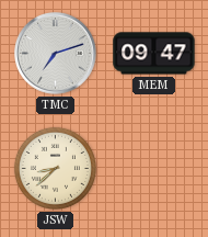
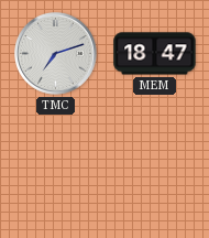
MEM: 09:47 -> 18:47
JSW: 8:38 -> none
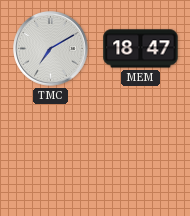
TMC: 7:12 -> 7:10
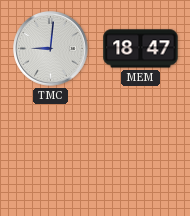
TMC: 7:10 -> 9:01
